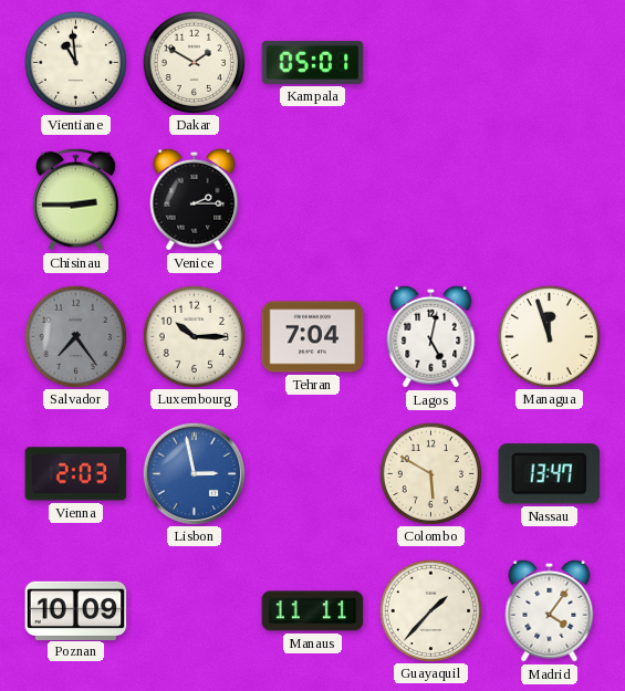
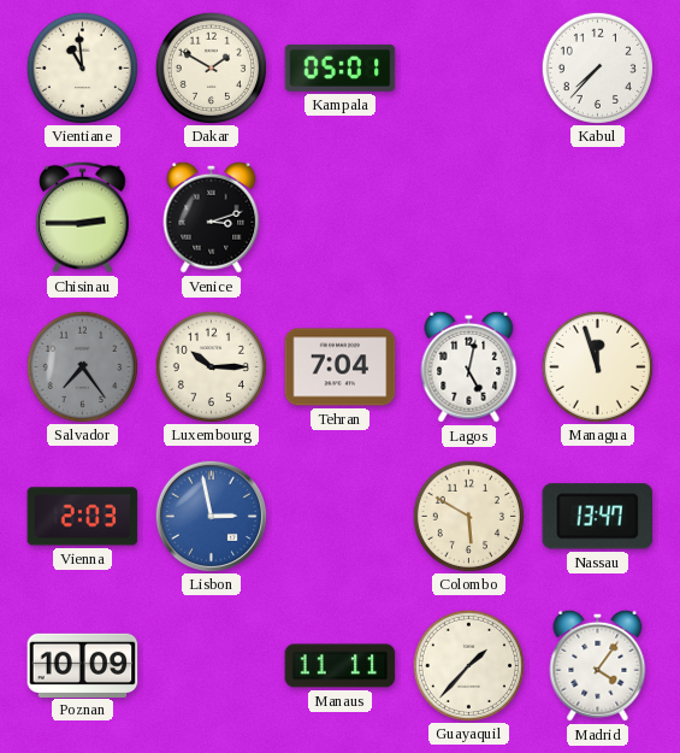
Kabul: none -> 7:37
Venice: 2:15 -> 3:12
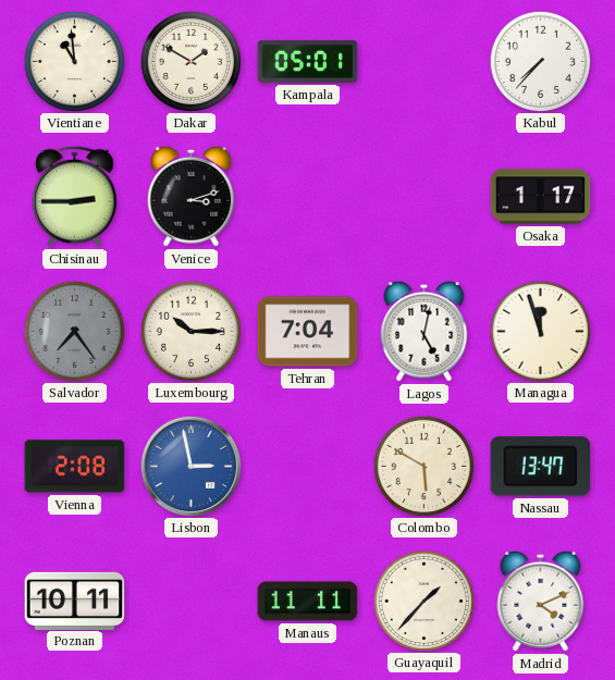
Osaka: none -> 1:17
Vienna: 2:03 -> 2:08
Poznan: 10:09 -> 10:11
Madrid: 4:06 -> 4:11
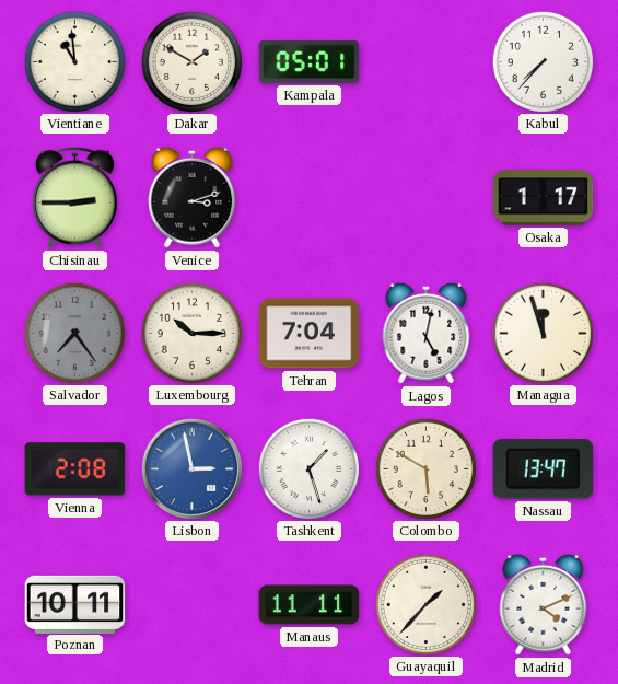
Tashkent: none -> 1:27
